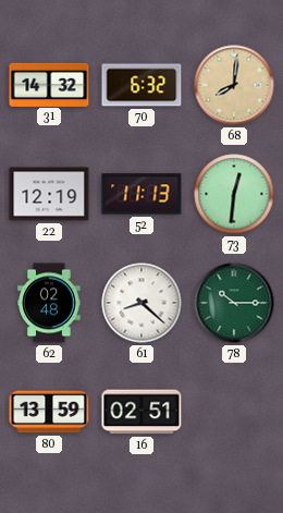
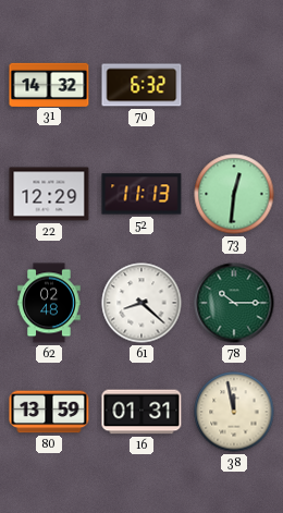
68: 8:01 -> none
22: 12:19 -> 12:29
16: 02:51 -> 01:31
38: none -> 11:58
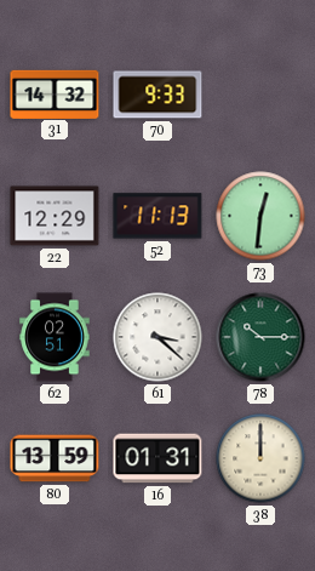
70: 6:32 -> 9:33
62: 02:48 -> 02:51
61: 8:22 -> 3:22
38: 11:58 -> 12:00
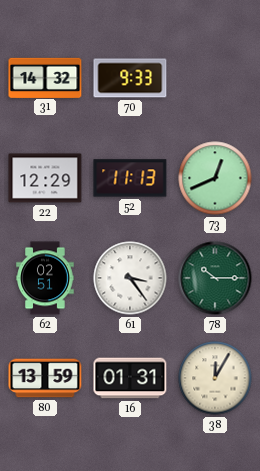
73: 12:31 -> 12:41
61: 3:22 -> 3:24
38: 12:00 -> 12:05
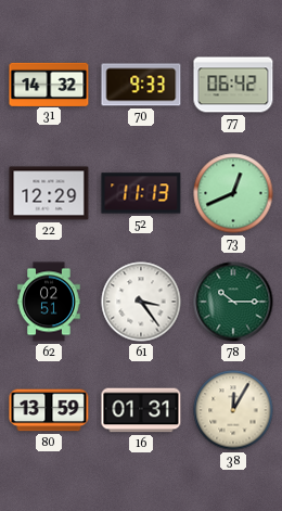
77: none -> 06:42
